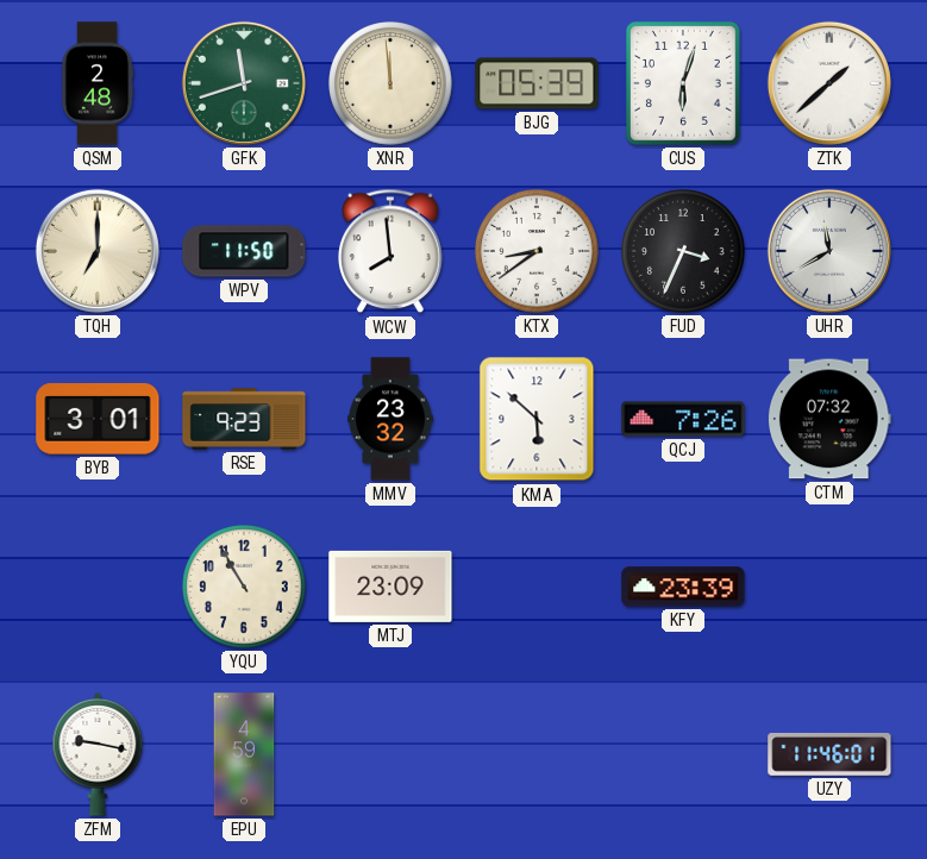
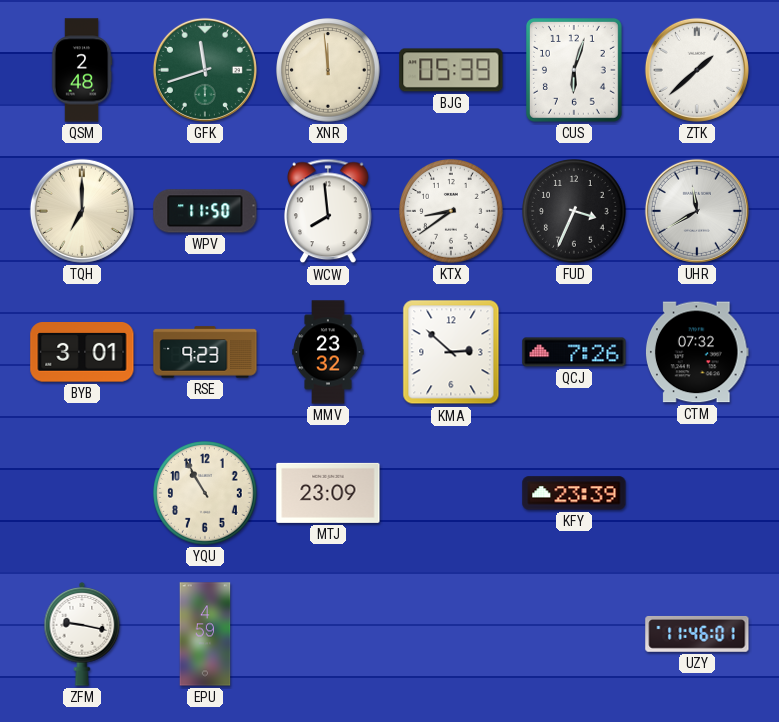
KMA: 5:52 -> 2:52
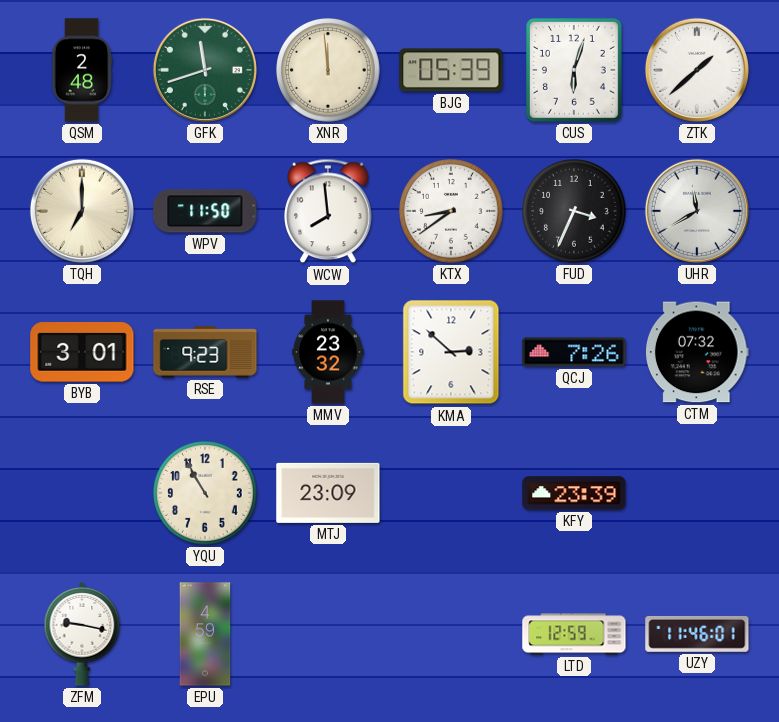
LTD: none -> 12:59
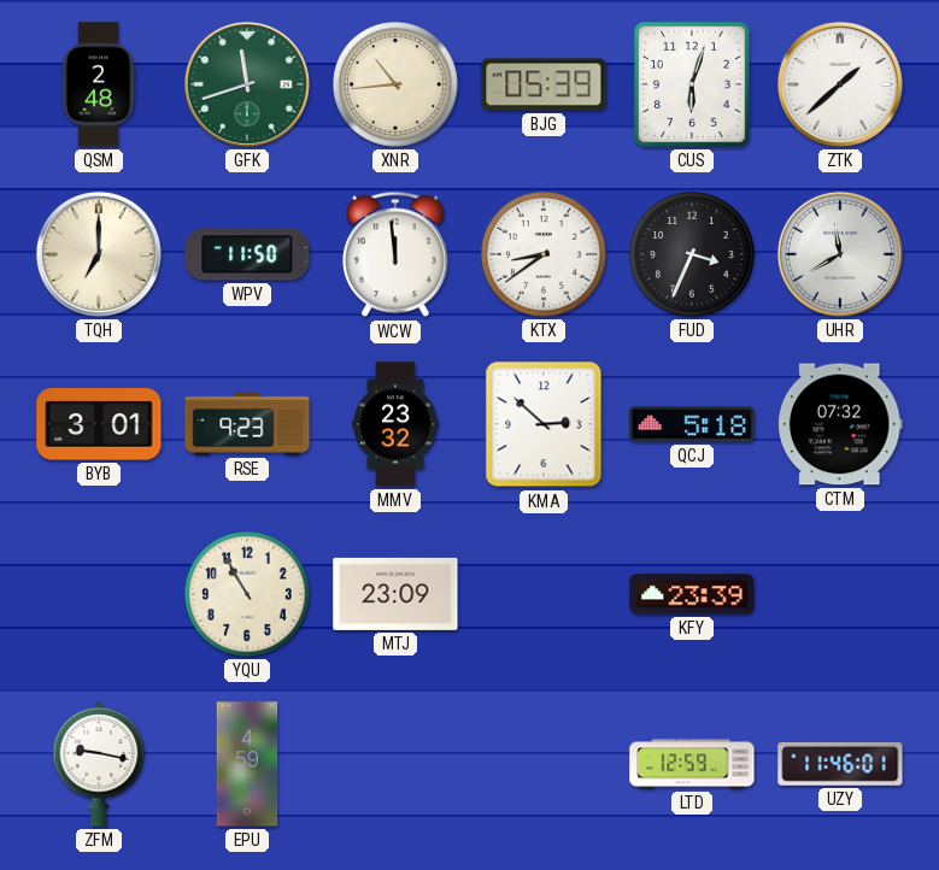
XNR: 11:59 -> 10:44
WCW: 7:59 -> 11:59
QCJ: 7:26 -> 5:18
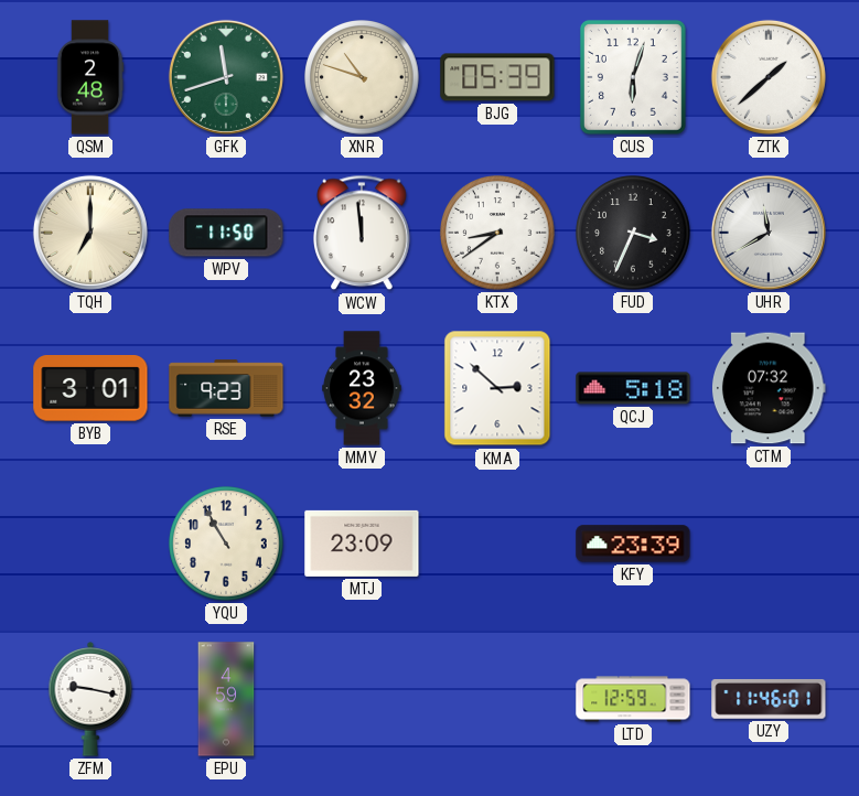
XNR: 10:44 -> 10:48
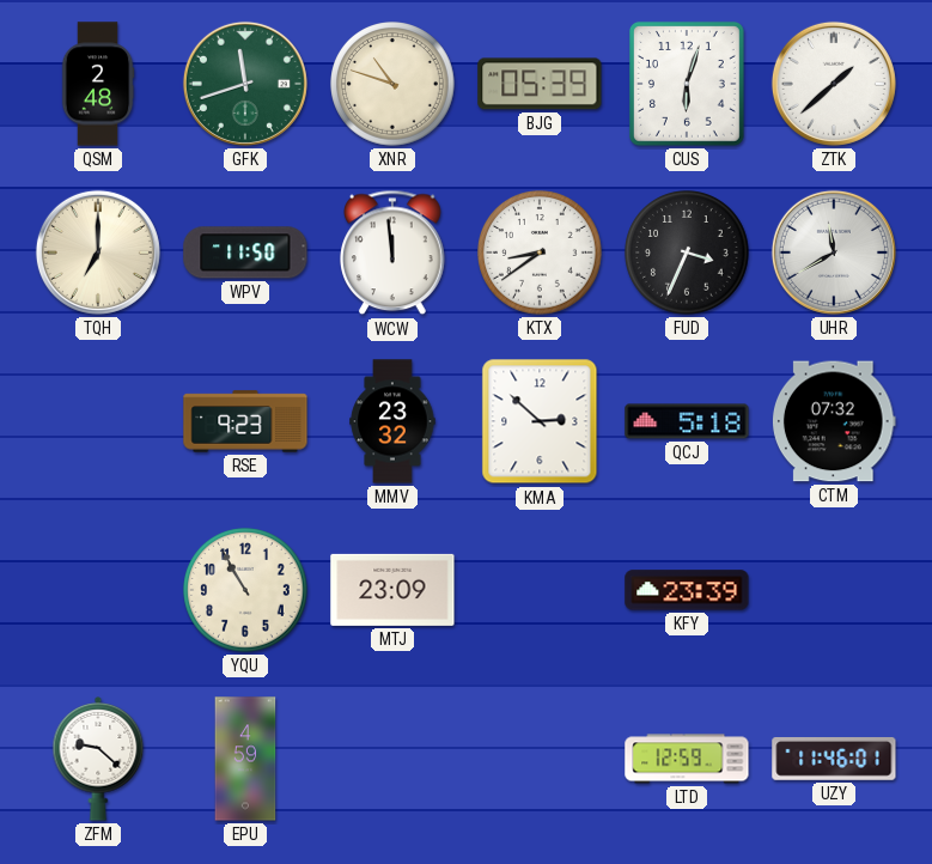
BYB: 3:01 -> none
ZFM: 9:17 -> 9:22
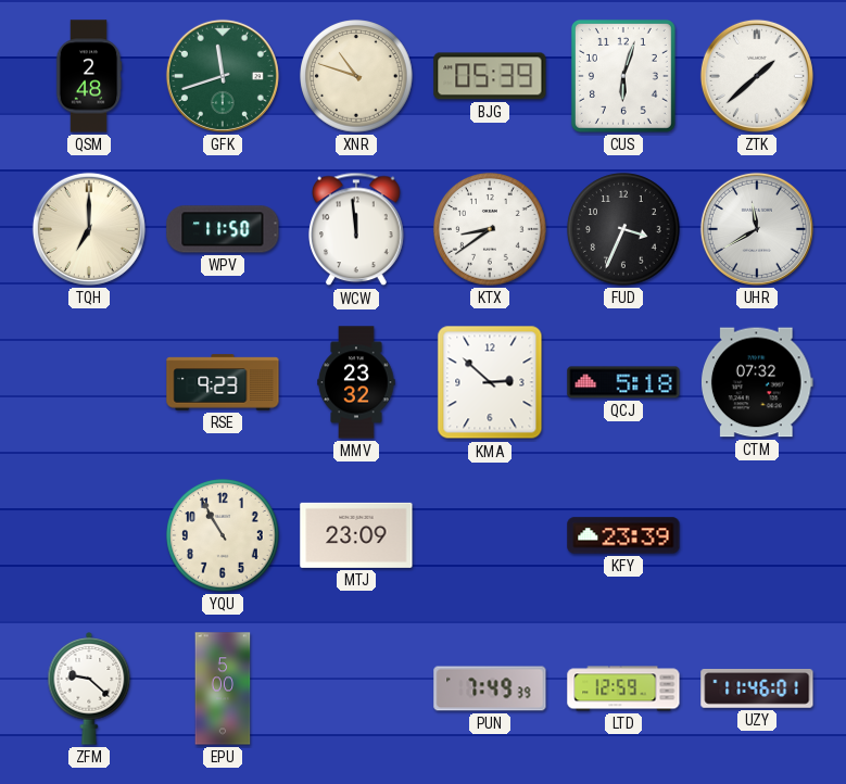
EPU: 4:59 -> 5:00
PUN: none -> 7:49
